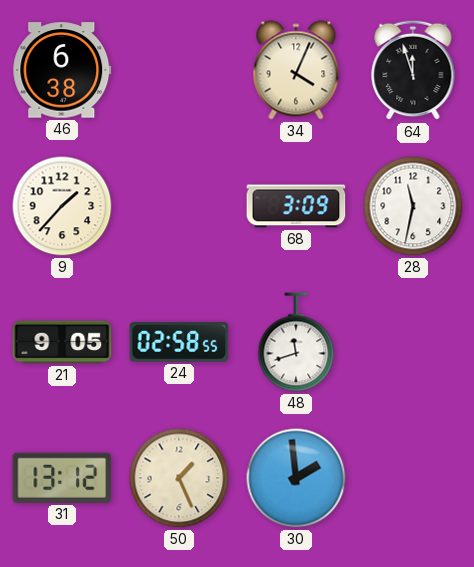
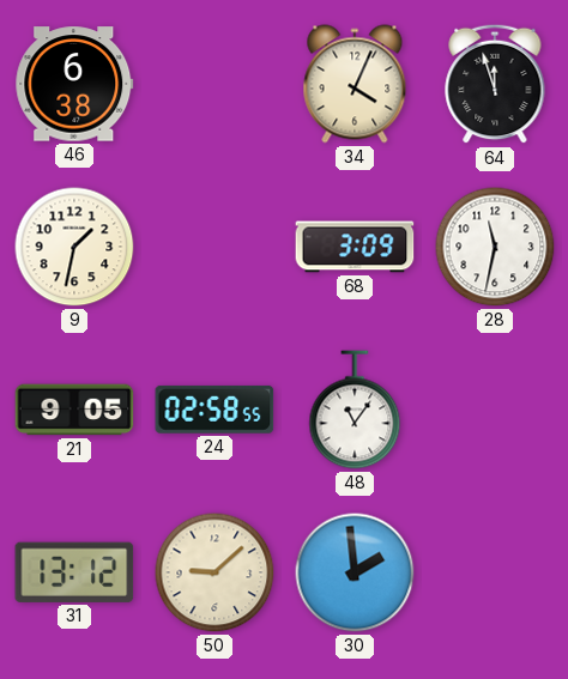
9: 1:37 -> 1:32
48: 11:42 -> 11:06
50: 1:26 -> 9:08
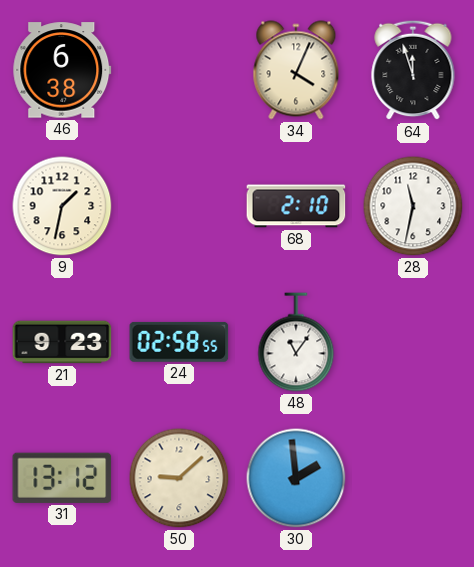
68: 3:09 -> 2:10
21: 9:05 -> 9:23
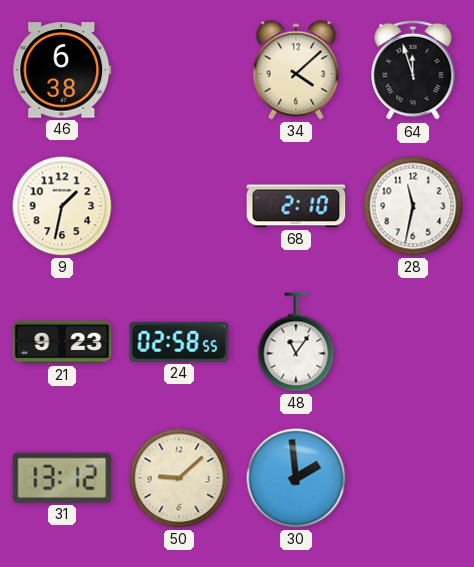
34: 4:04 -> 4:08
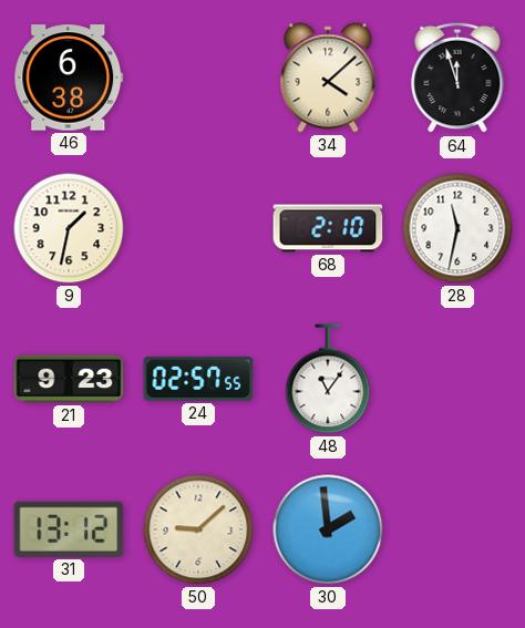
24: 02:58 -> 02:57
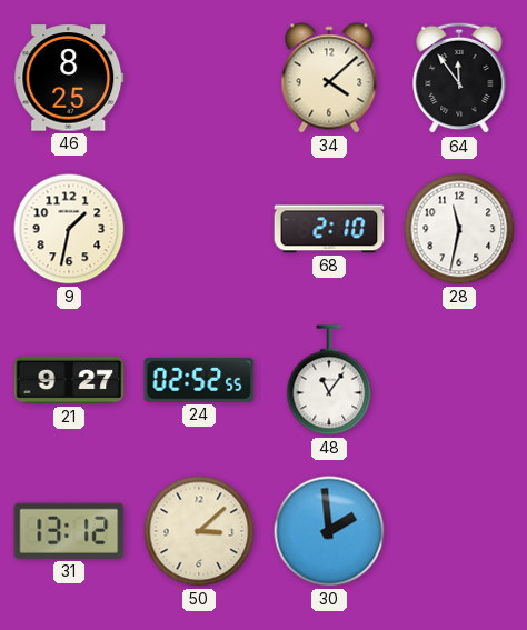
46: 6:38 -> 8:25
64: 11:57 -> 11:54
21: 9:23 -> 9:27
24: 02:57 -> 02:52
50: 9:08 -> 3:08
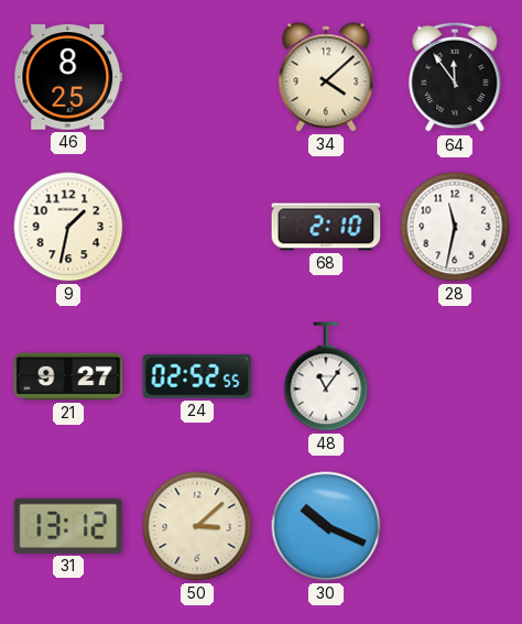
30: 1:59 -> 10:19
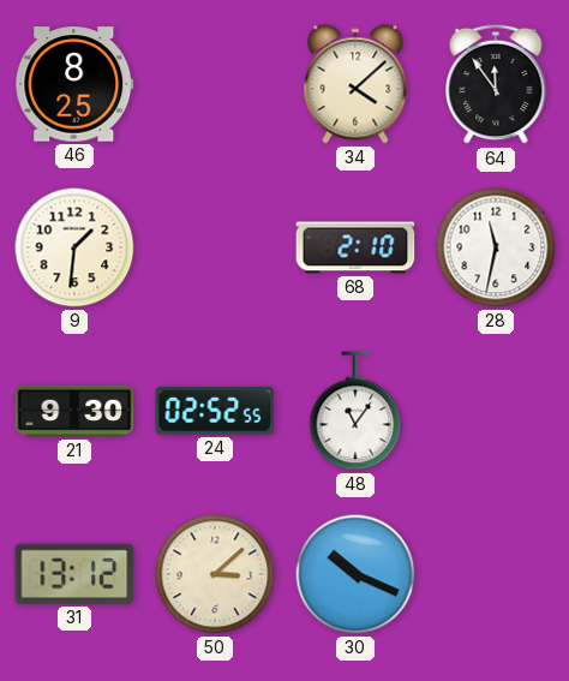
9: 1:32 -> 1:31
21: 9:27 -> 9:30
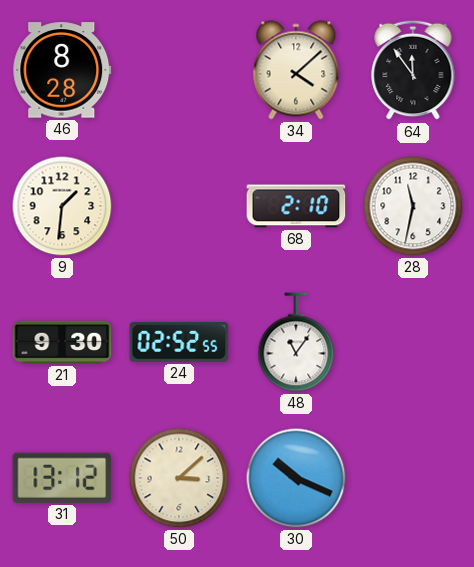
46: 8:25 -> 8:28
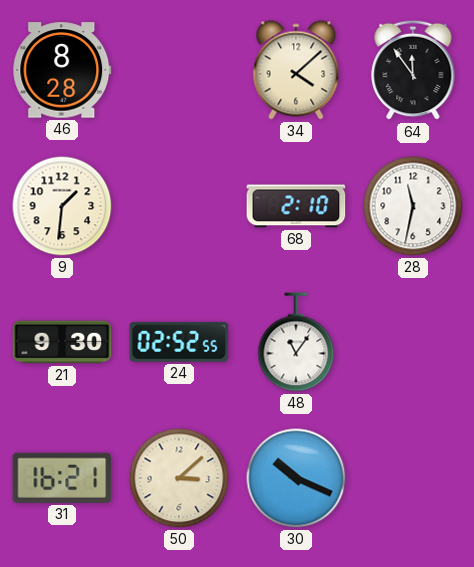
31: 13:12 -> 16:21
